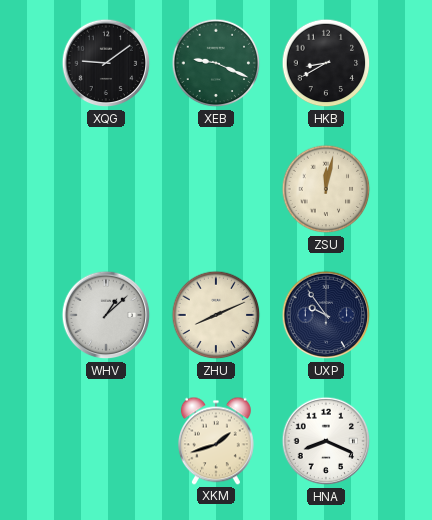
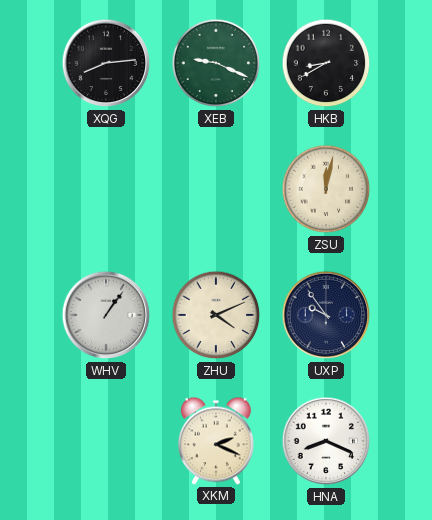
XQG: 9:09 -> 8:14
WHV: 1:08 -> 1:06
ZHU: 8:11 -> 4:11
XKM: 1:42 -> 2:19
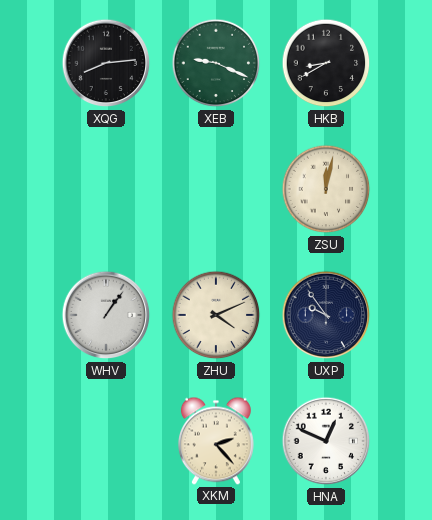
XKM: 2:19 -> 2:23
HNA: 8:19 -> 12:49
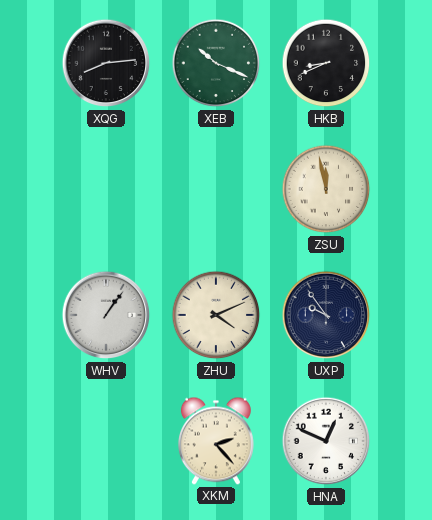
XEB: 9:19 -> 10:19
HKB: 8:40 -> 8:41
ZSU: 12:02 -> 11:58
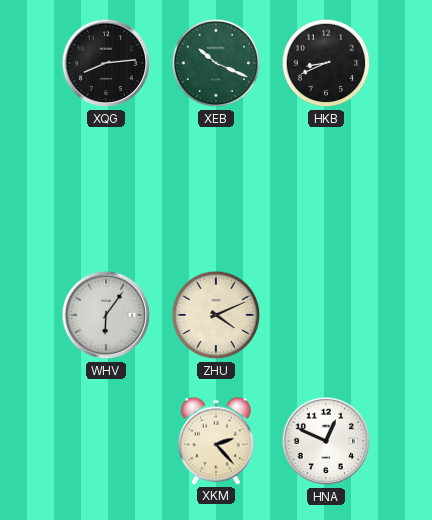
ZSU: 11:58 -> none
WHV: 1:06 -> 6:06
UXP: 9:54 -> none
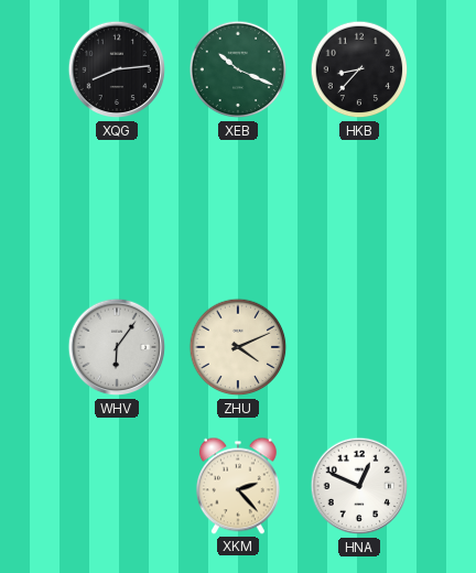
HKB: 8:41 -> 8:37
